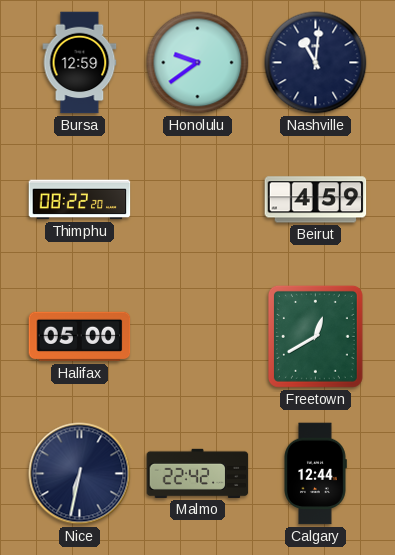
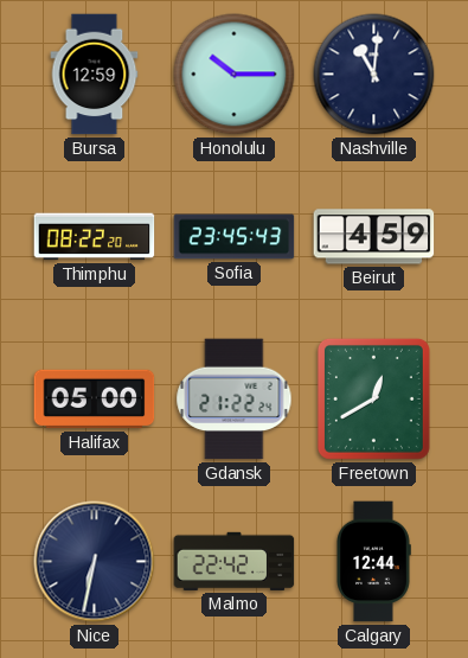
Honolulu: 9:39 -> 10:15
Sofia: none -> 23:45
Gdansk: none -> 21:22
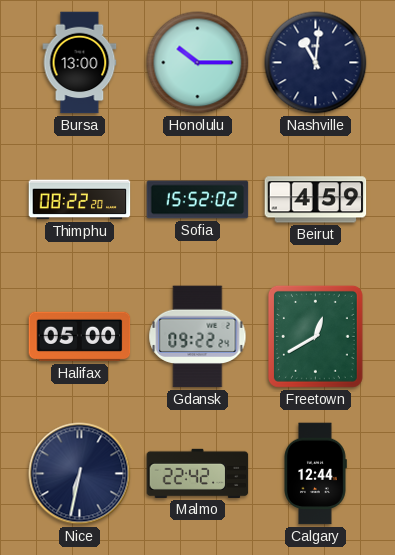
Bursa: 12:59 -> 13:00
Sofia: 23:45 -> 15:52
Gdansk: 21:22 -> 09:22
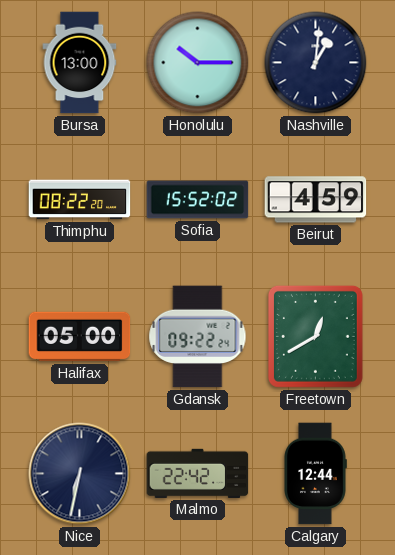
Nashville: 11:01 -> 1:01
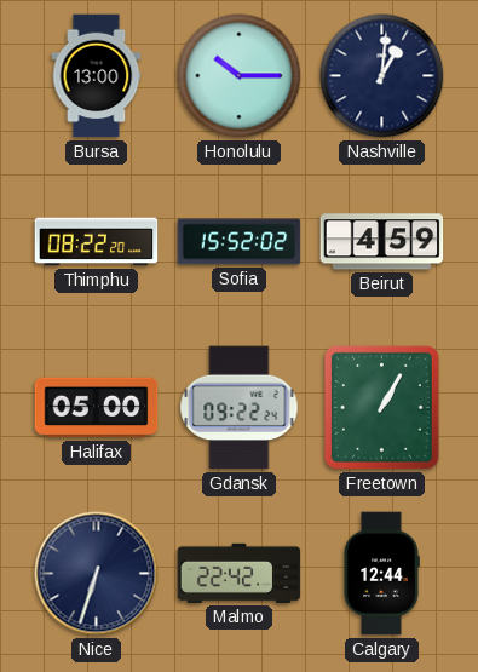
Freetown: 12:40 -> 1:05
Nice: 6:32 -> 6:33
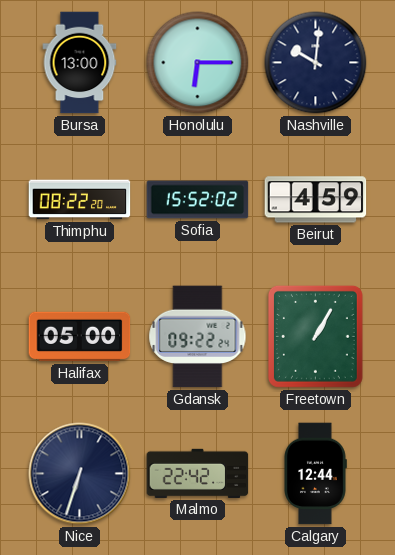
Honolulu: 10:15 -> 6:15
Nashville: 1:01 -> 10:01
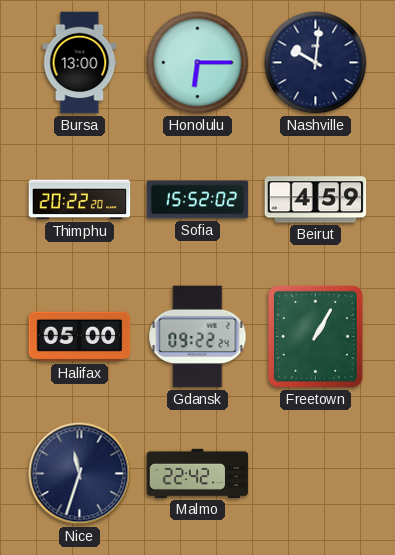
Thimphu: 08:22 -> 20:22
Nice: 6:33 -> 11:33
Calgary: 12:44 -> none
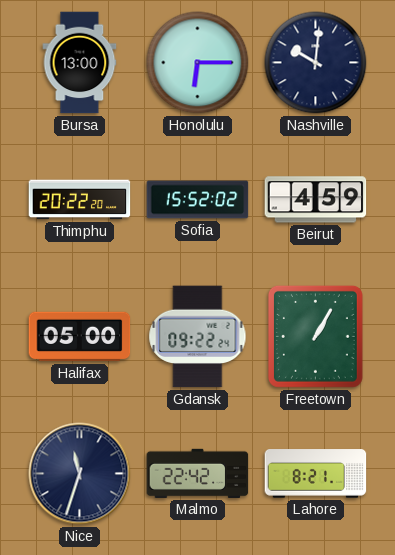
Lahore: none -> 8:21
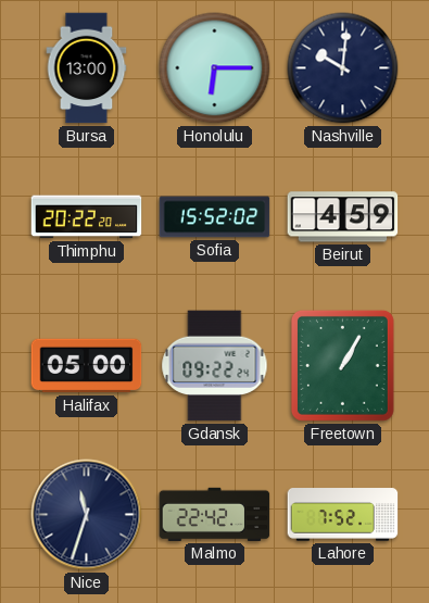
Lahore: 8:21 -> 7:52
